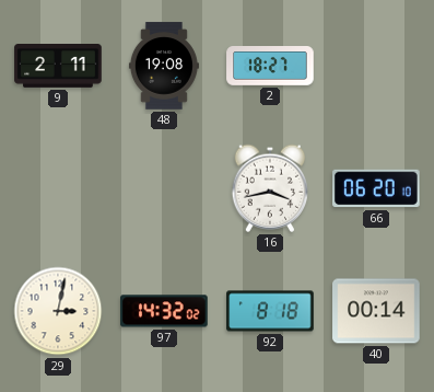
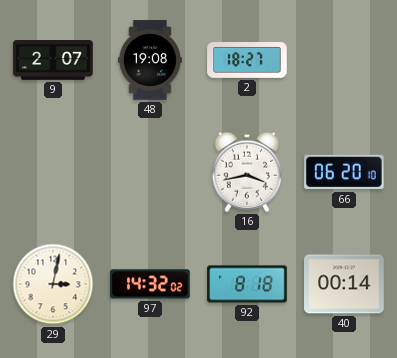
9: 2:11 -> 2:07
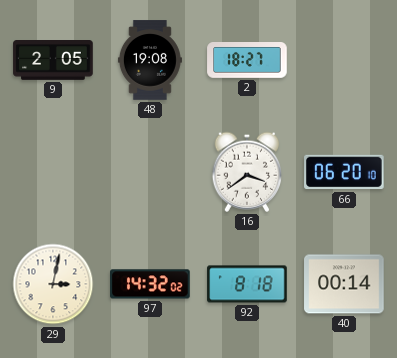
9: 2:07 -> 2:05
16: 3:43 -> 3:39
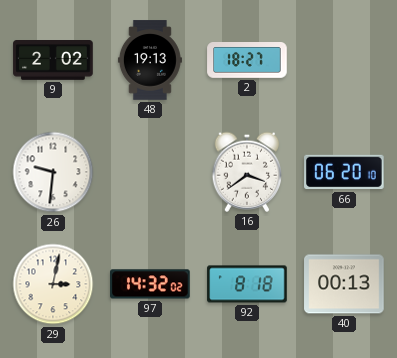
9: 2:05 -> 2:02
48: 19:08 -> 19:13
26: none -> 9:31
40: 00:14 -> 00:13
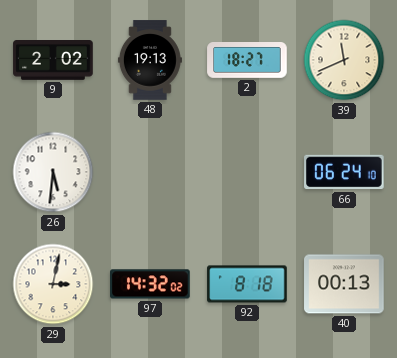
39: none -> 11:41
26: 9:31 -> 5:31
16: 3:39 -> none
66: 06:20 -> 06:24
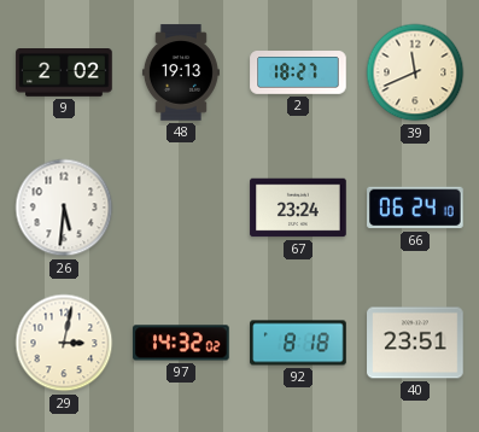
67: none -> 23:24
40: 00:13 -> 23:51
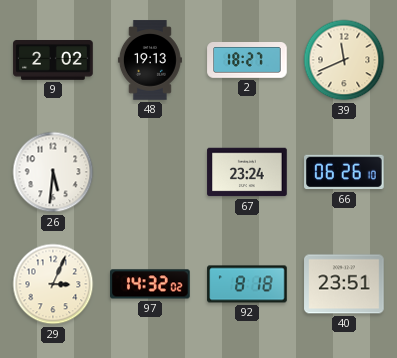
66: 06:24 -> 06:26
29: 3:02 -> 3:04
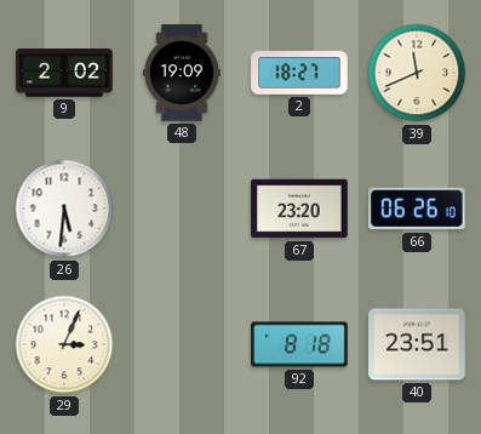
48: 19:13 -> 19:09
67: 23:24 -> 23:20
97: 14:32 -> none
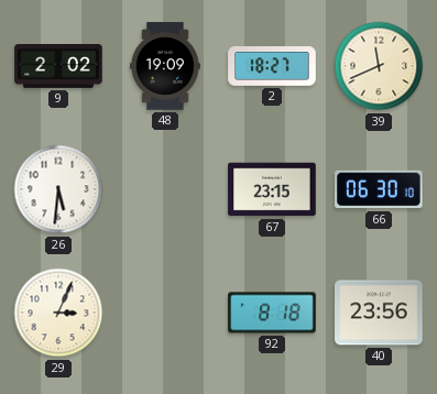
67: 23:20 -> 23:15
66: 06:26 -> 06:30
40: 23:51 -> 23:56
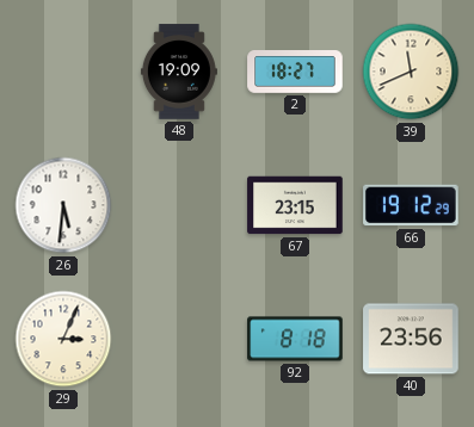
9: 2:02 -> none
66: 06:30 -> 19:12
